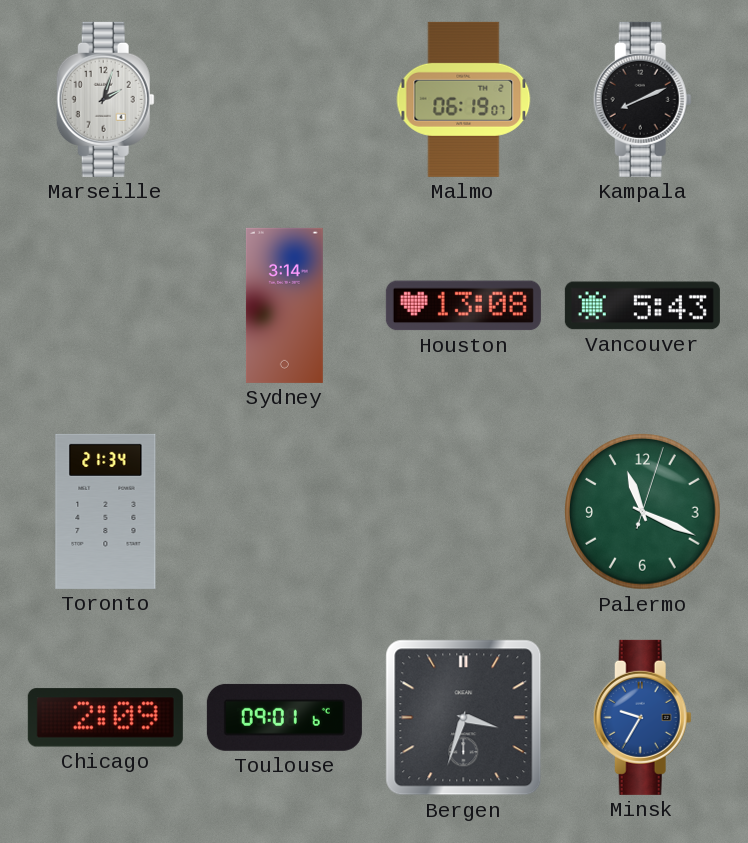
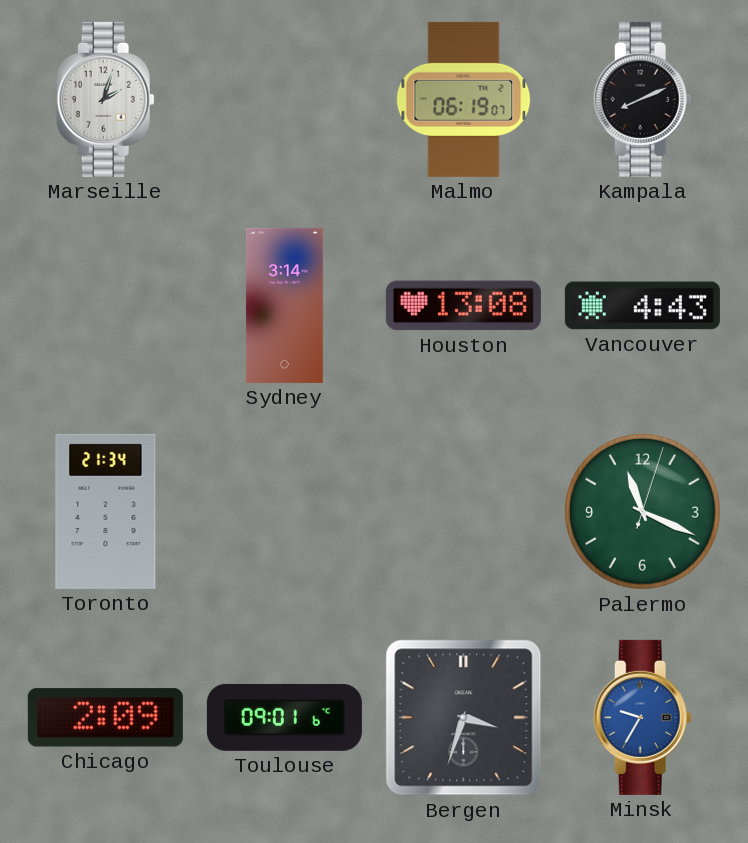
Vancouver: 5:43 -> 4:43
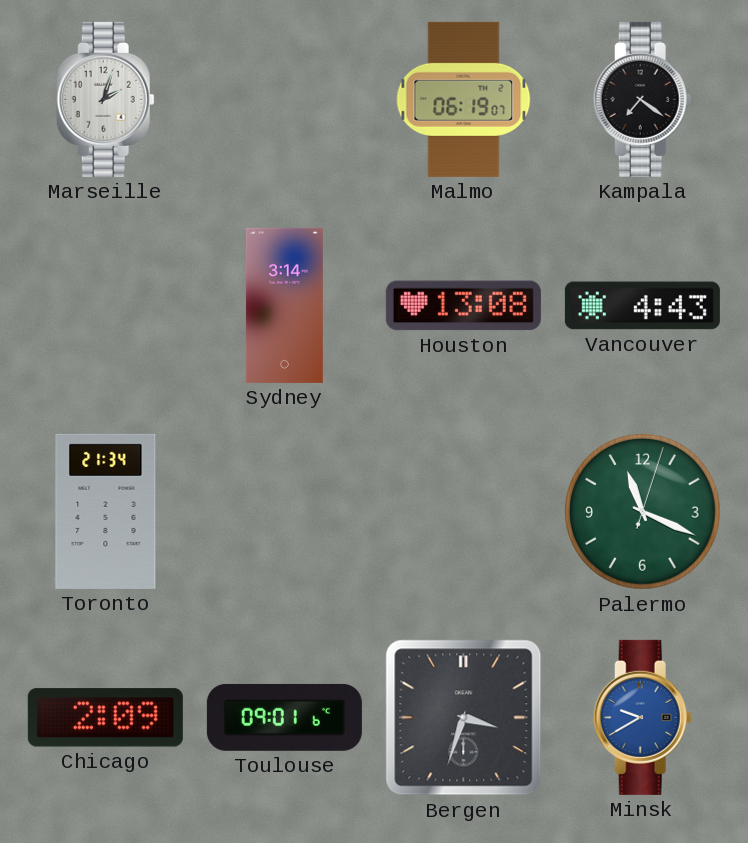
Kampala: 8:11 -> 7:21
Minsk: 9:35 -> 9:40
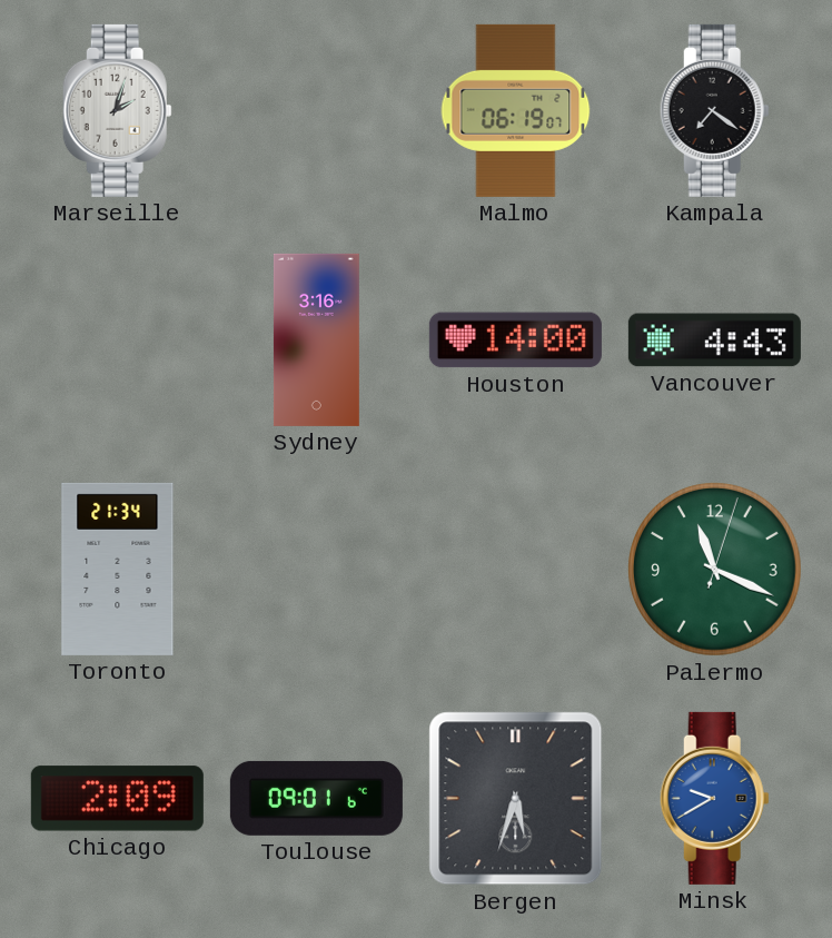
Sydney: 3:14 -> 3:16
Houston: 13:08 -> 14:00
Bergen: 3:33 -> 5:33
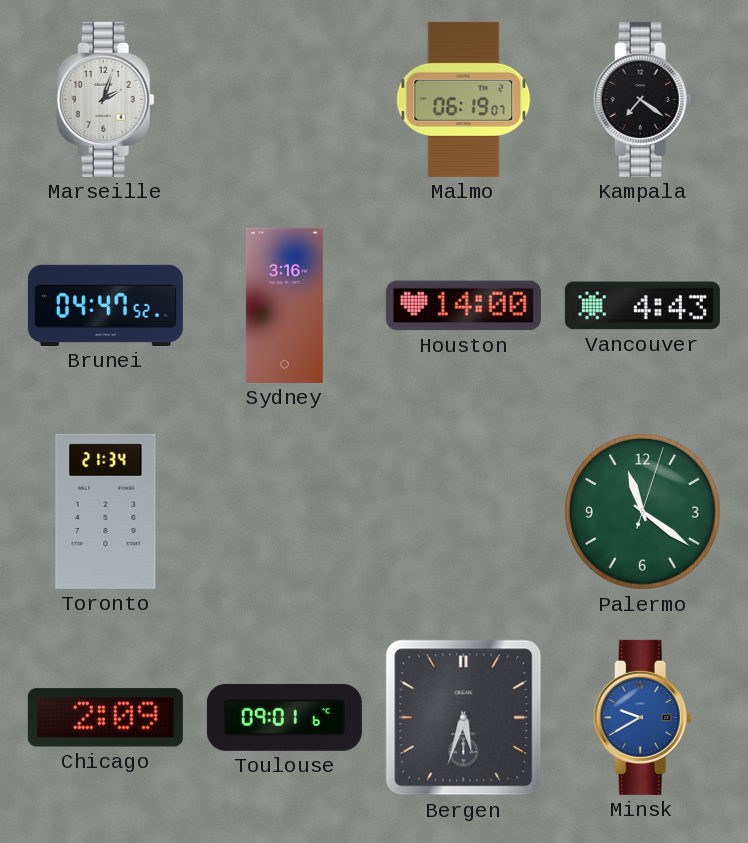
Brunei: none -> 04:47
Palermo: 11:19 -> 11:21
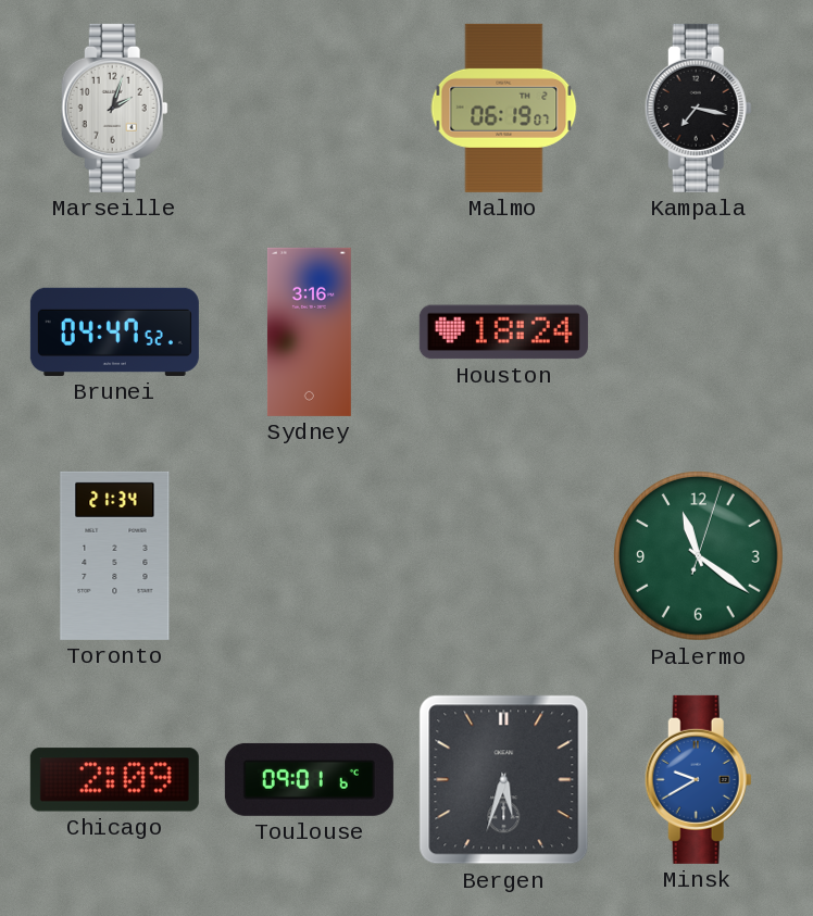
Kampala: 7:21 -> 7:17
Houston: 14:00 -> 18:24
Vancouver: 4:43 -> none
